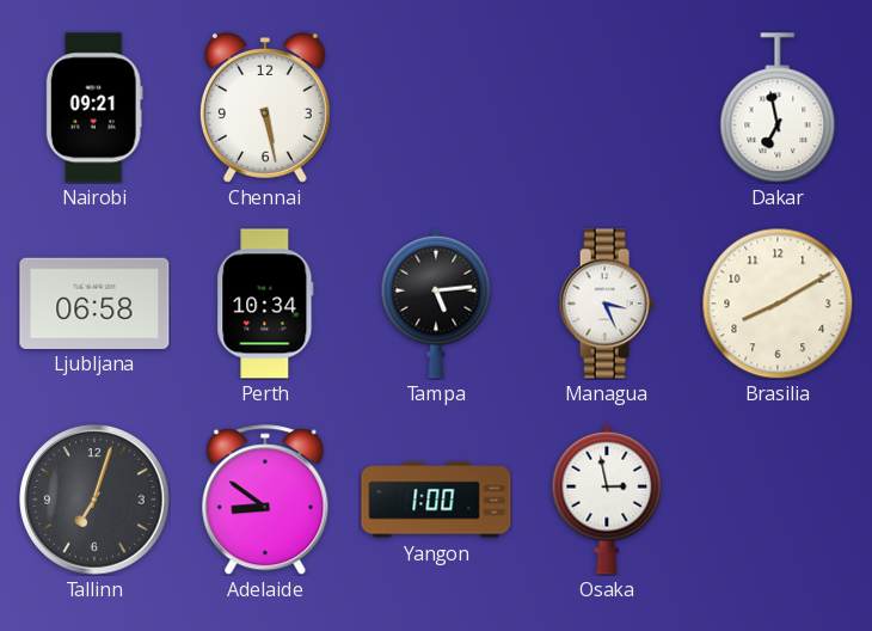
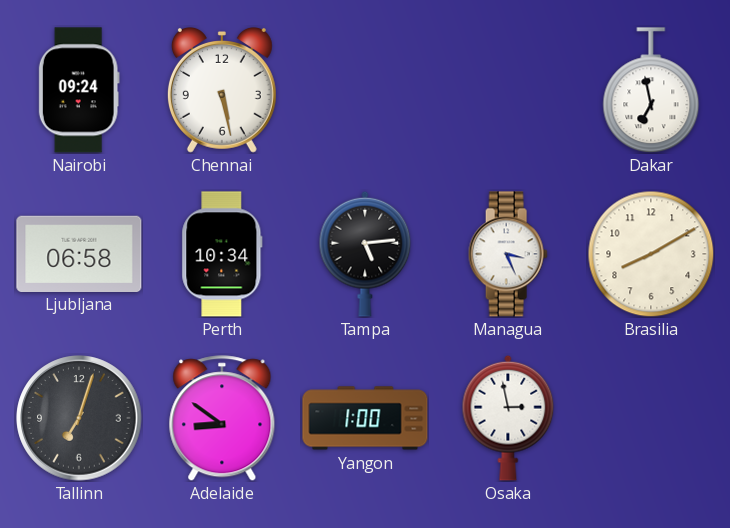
Nairobi: 09:21 -> 09:24
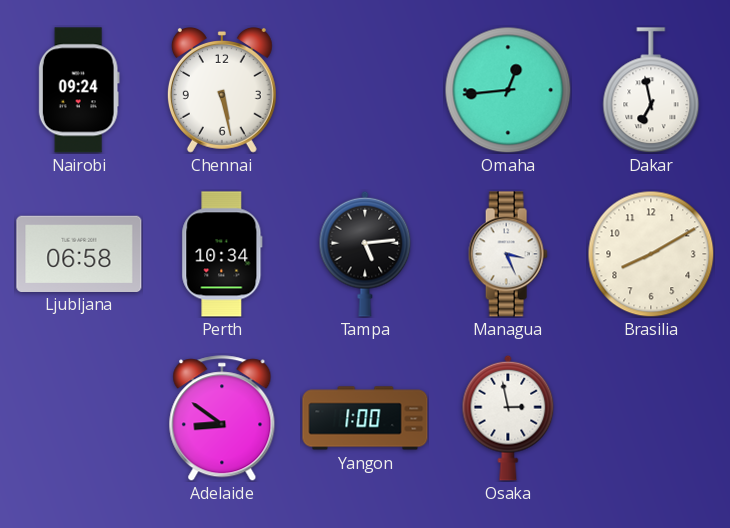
Omaha: none -> 12:44
Tallinn: 7:03 -> none
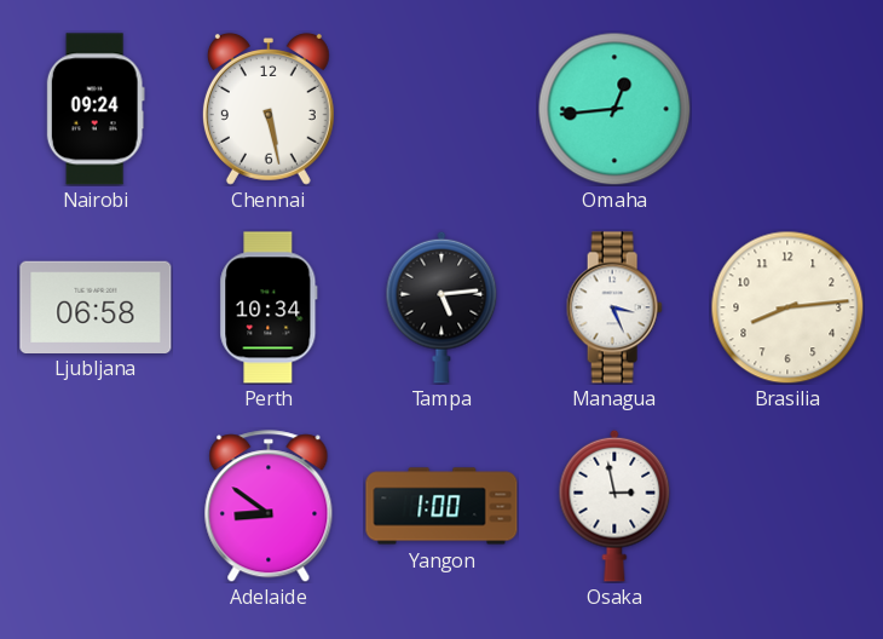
Dakar: 6:58 -> none
Brasilia: 8:10 -> 8:14
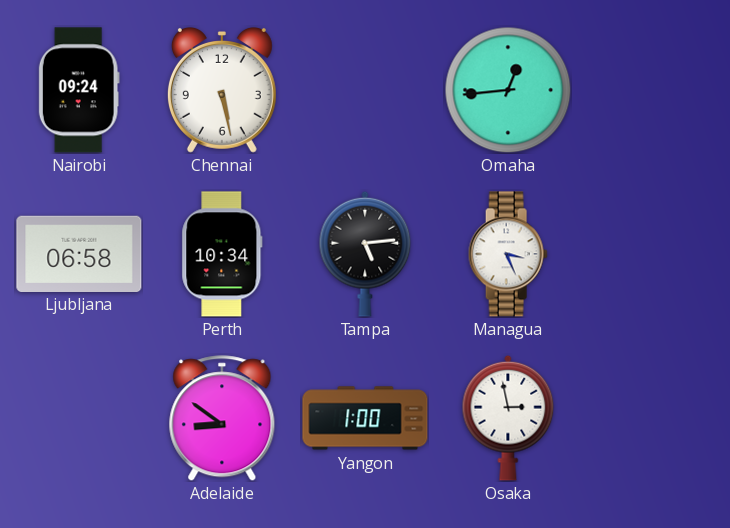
Brasilia: 8:14 -> none
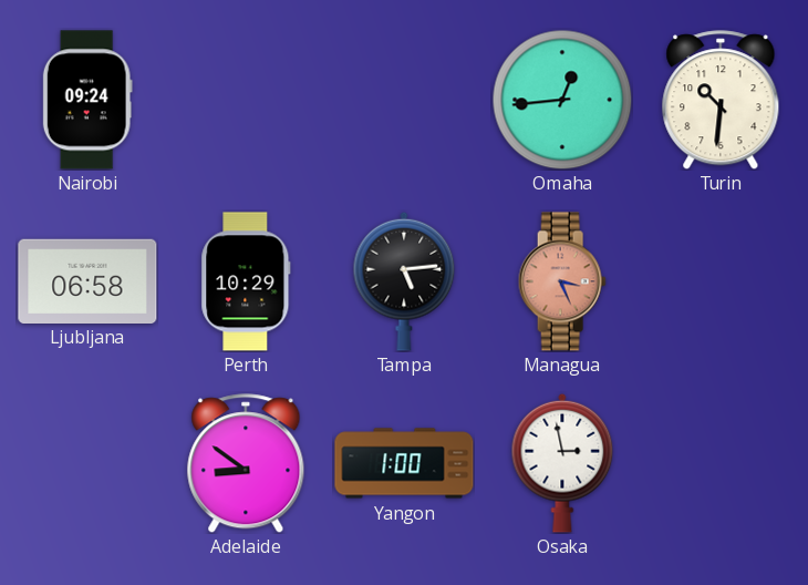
Chennai: 5:28 -> none
Turin: none -> 10:31
Perth: 10:34 -> 10:29
Managua dial: white -> salmon
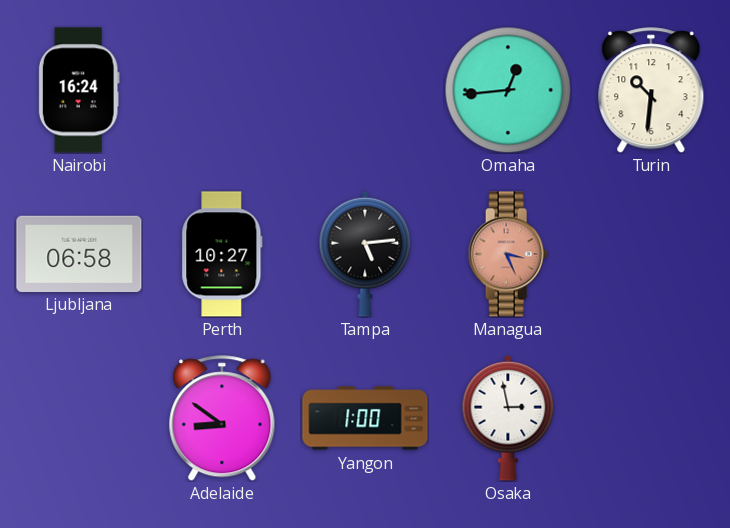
Nairobi: 09:24 -> 16:24
Perth: 10:29 -> 10:27
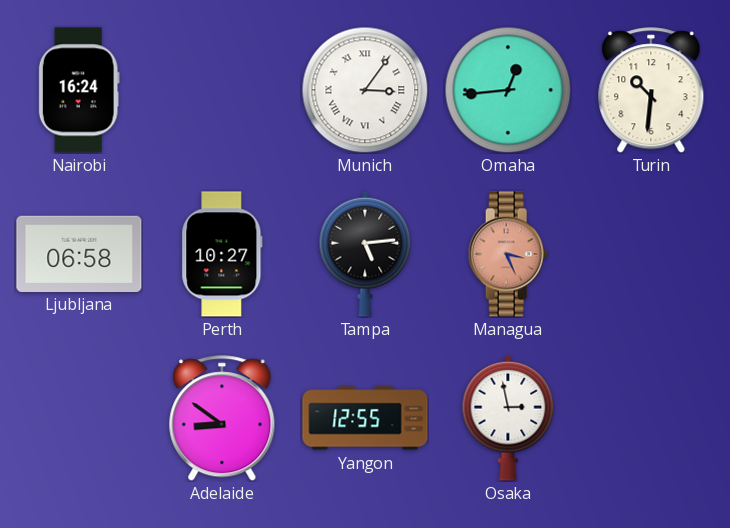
Munich: none -> 3:06
Yangon: 1:00 -> 12:55
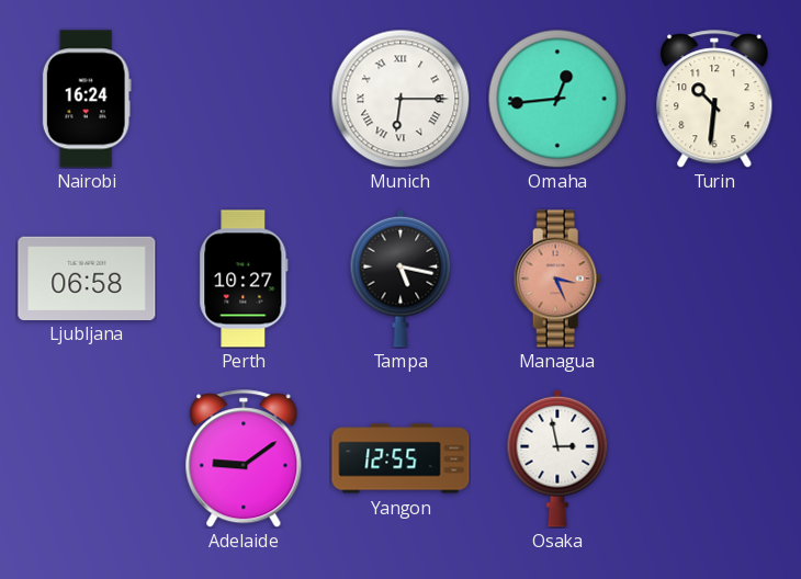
Munich: 3:06 -> 6:15
Tampa: 5:14 -> 5:17
Adelaide: 8:51 -> 9:09
